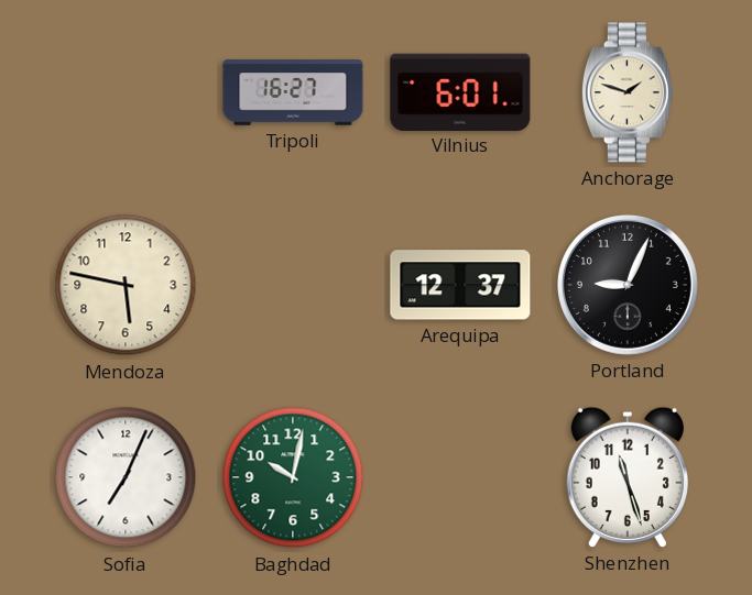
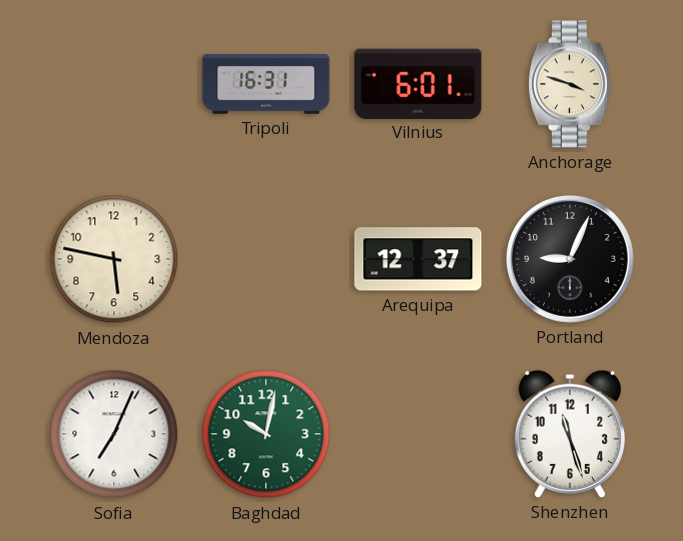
Tripoli: 16:27 -> 16:31
Anchorage: 1:48 -> 3:48
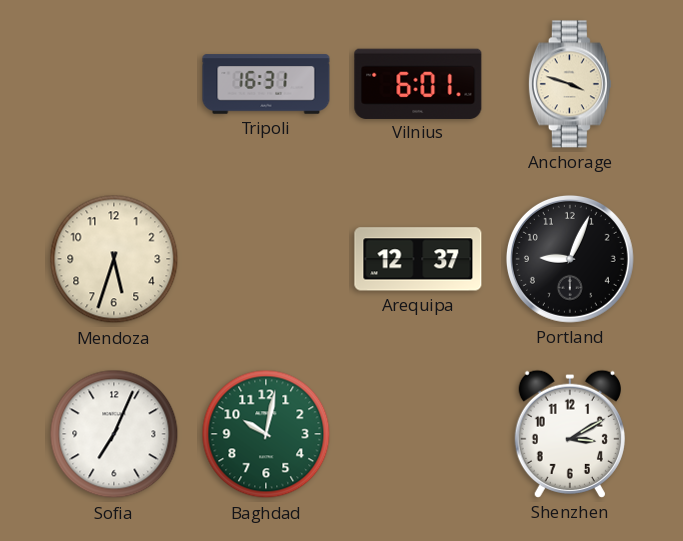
Mendoza: 5:47 -> 5:33
Shenzhen: 11:27 -> 3:10
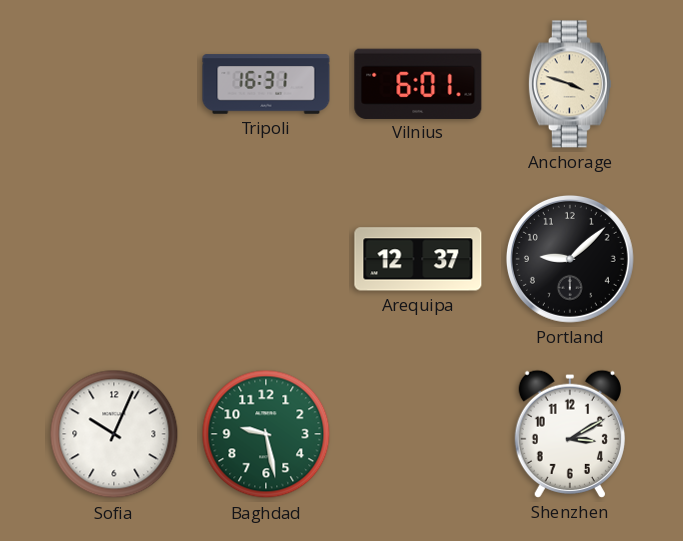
Mendoza: 5:33 -> none
Portland: 9:04 -> 9:08
Sofia: 7:04 -> 10:04
Baghdad: 10:02 -> 9:28
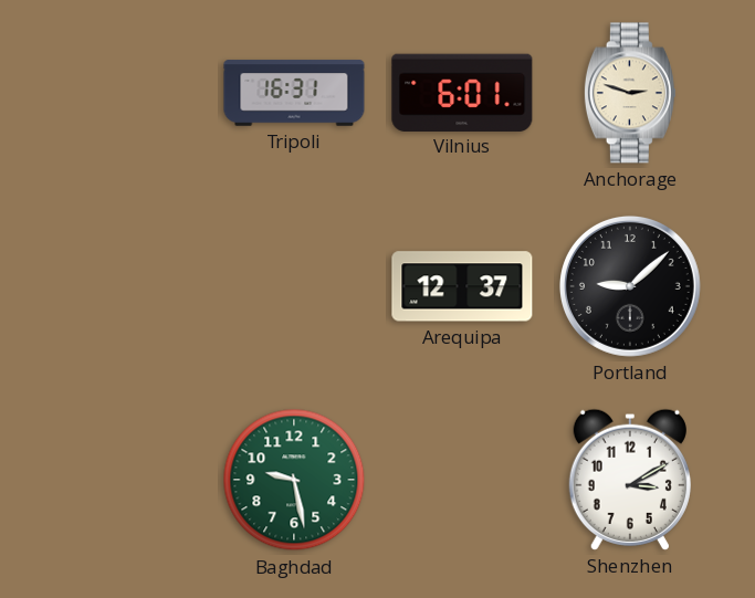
Anchorage: 3:48 -> 2:48
Sofia: 10:04 -> none
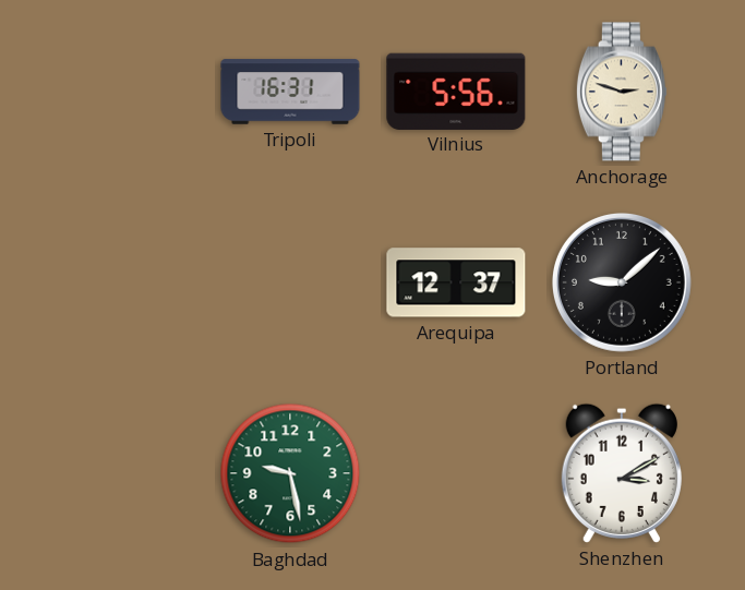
Vilnius: 6:01 -> 5:56
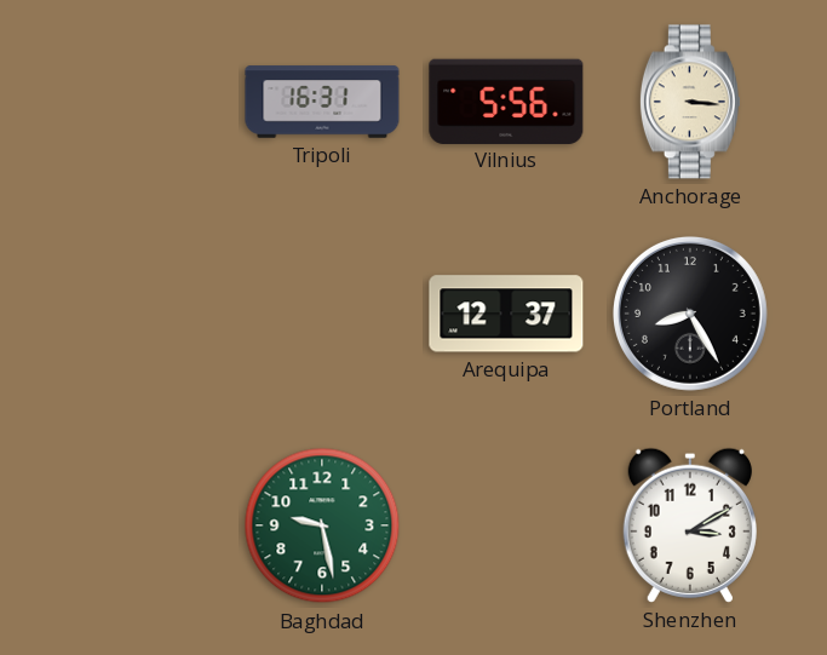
Anchorage: 2:48 -> 3:16
Portland: 9:08 -> 8:25
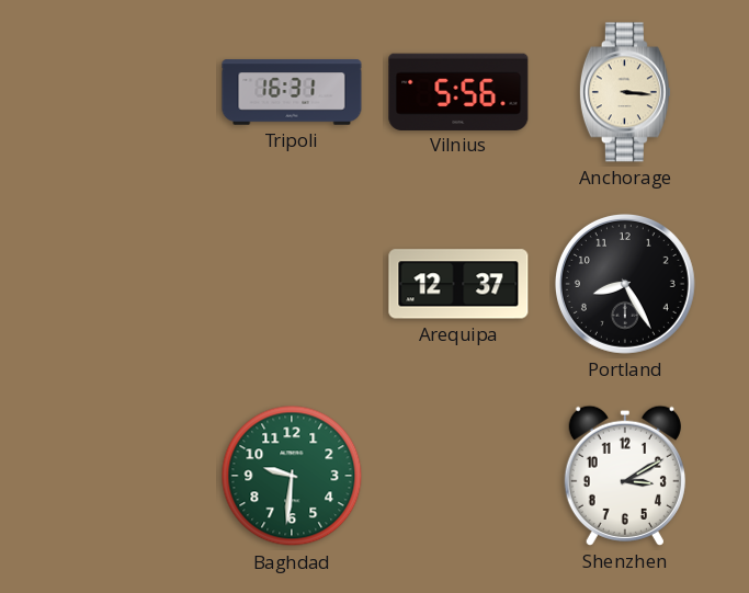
Baghdad: 9:28 -> 9:31
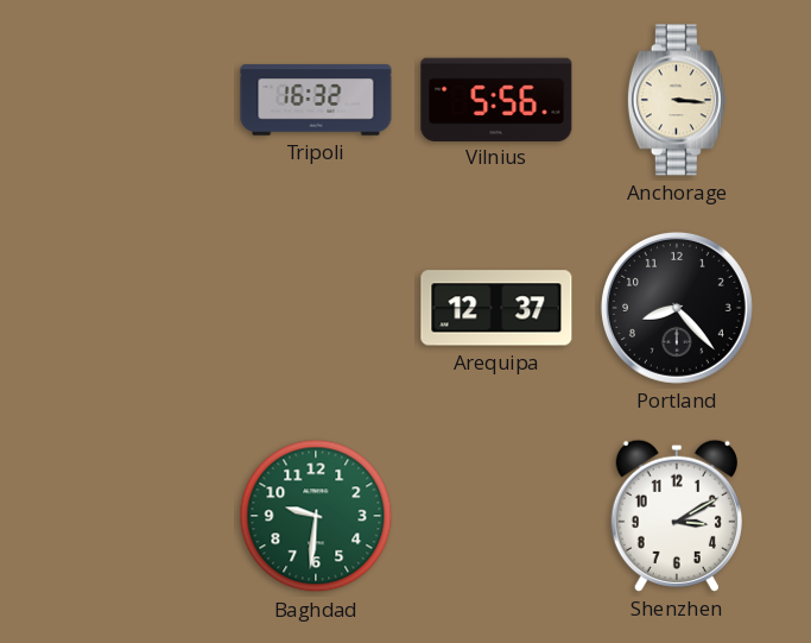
Tripoli: 16:31 -> 16:32
Portland: 8:25 -> 8:23
